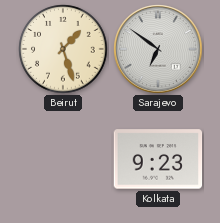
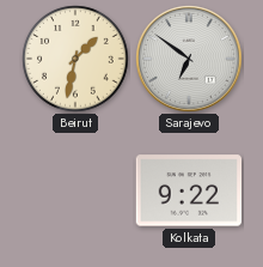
Beirut: 1:27 -> 1:32
Kolkata: 9:23 -> 9:22
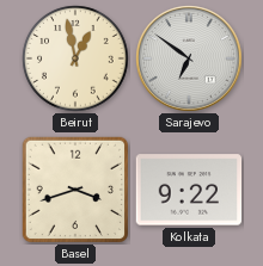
Beirut: 1:32 -> 12:58
Basel: none -> 3:42
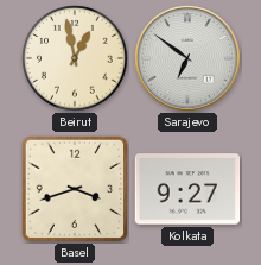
Kolkata: 9:22 -> 9:27
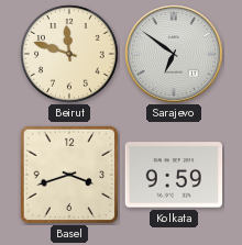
Beirut: 12:58 -> 11:48
Kolkata: 9:27 -> 9:59
